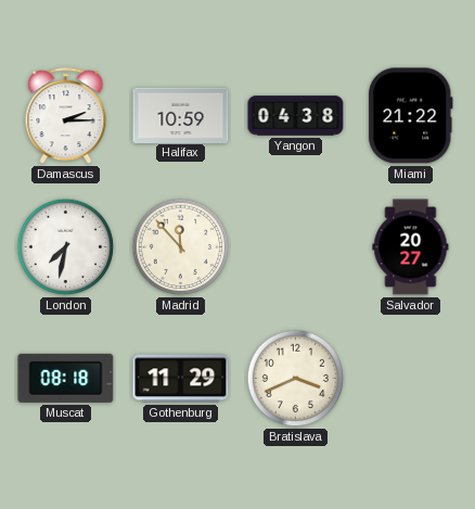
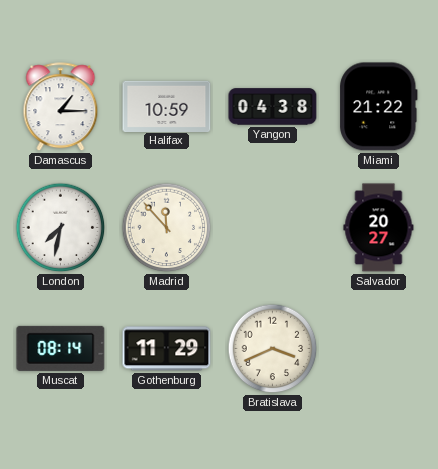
Damascus: 2:15 -> 1:15
Muscat: 08:18 -> 08:14
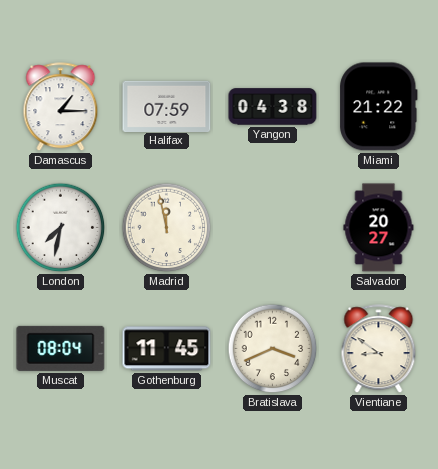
Halifax: 10:59 -> 07:59
Madrid: 11:53 -> 11:58
Muscat: 08:14 -> 08:04
Gothenburg: 11:29 -> 11:45
Vientiane: none -> 8:51
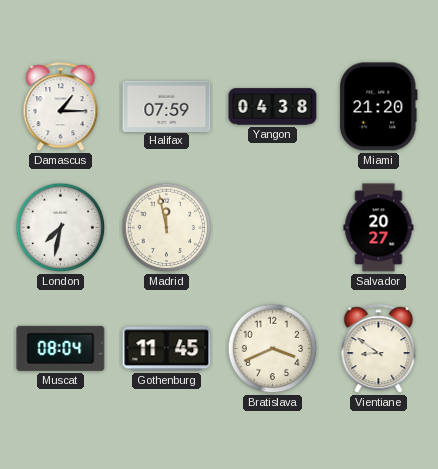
Miami: 21:22 -> 21:20
